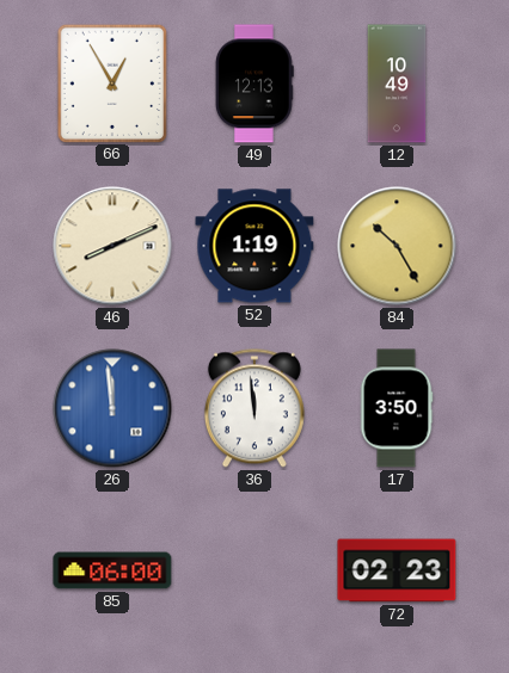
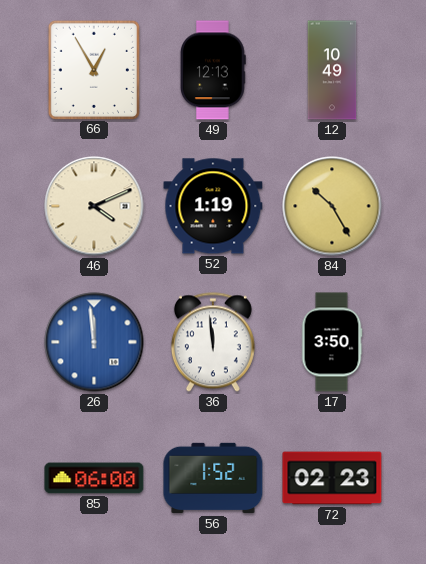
46: 8:11 -> 4:11
56: none -> 1:52
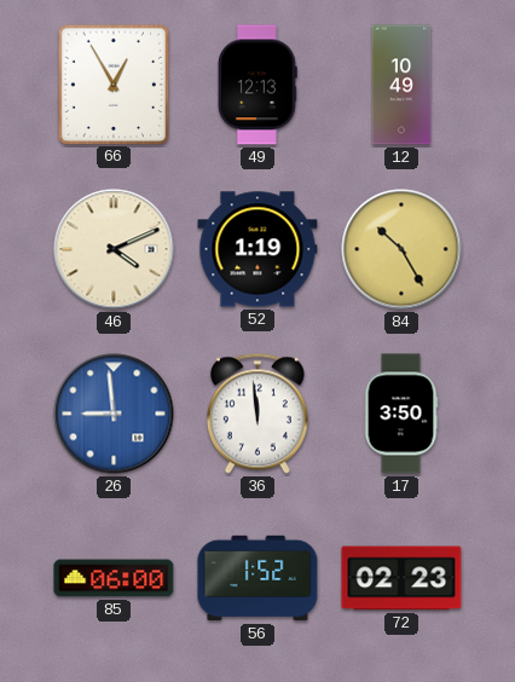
26: 11:59 -> 8:59
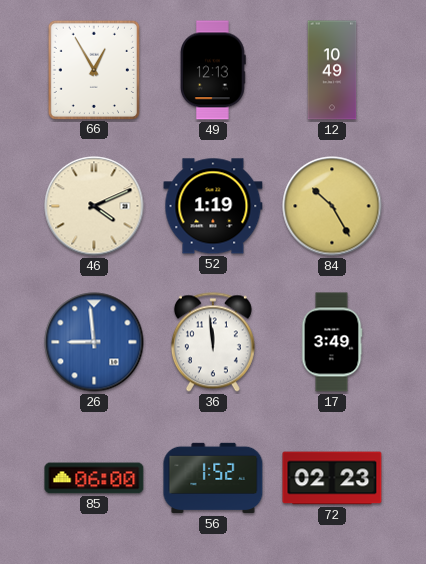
17: 3:50 -> 3:49
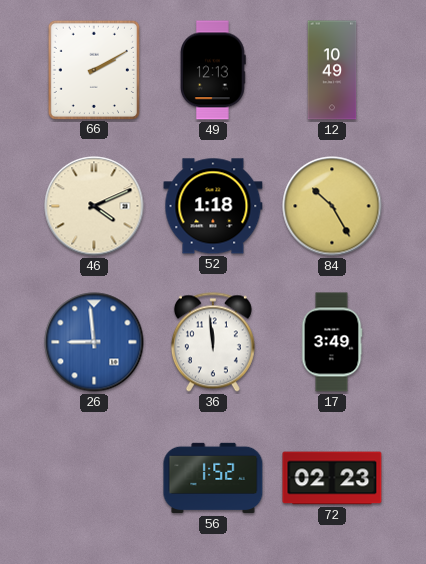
66: 12:55 -> 2:10
52: 1:19 -> 1:18
85: 06:00 -> none
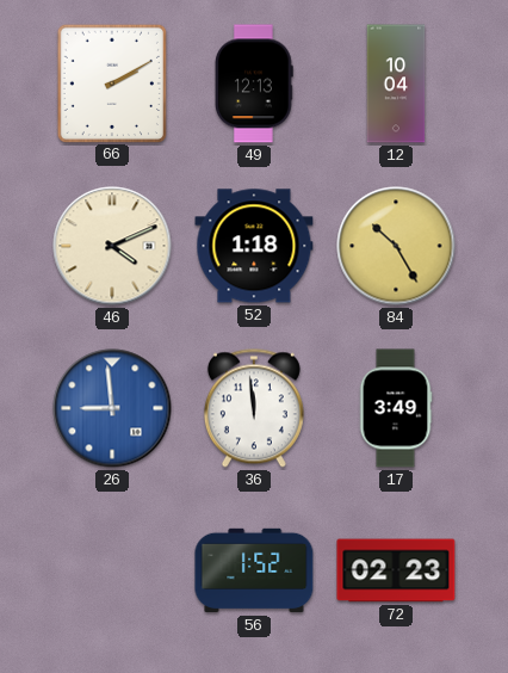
12: 10:49 -> 10:04
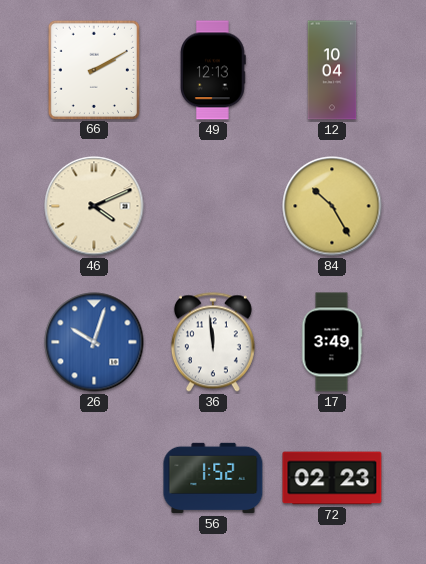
52: 1:18 -> none
26: 8:59 -> 10:03
